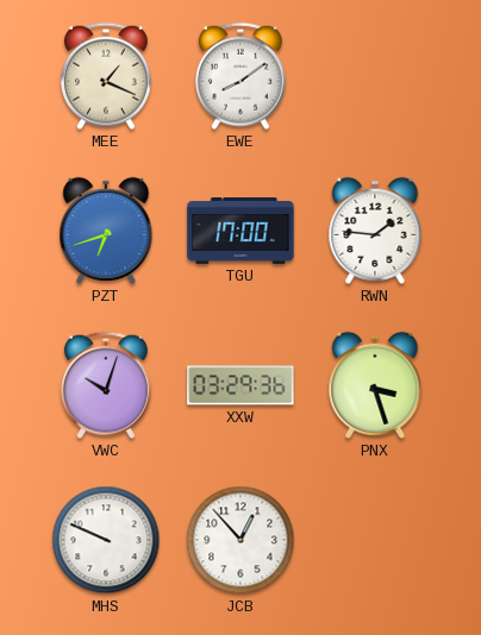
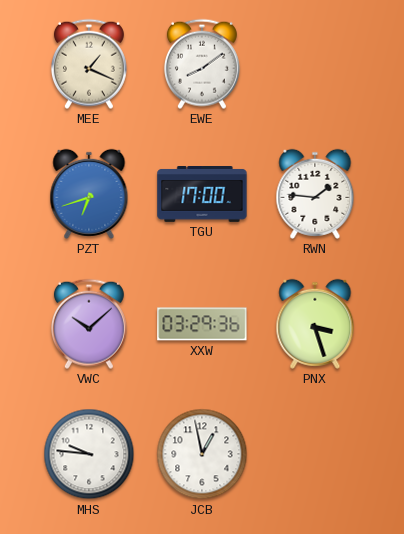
VWC: 10:03 -> 10:08
MHS: 9:49 -> 9:46
JCB: 12:53 -> 12:58
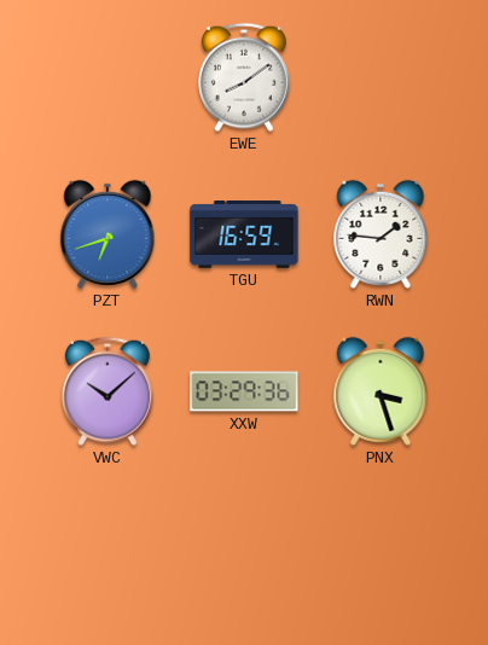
MEE: 1:19 -> none
TGU: 17:00 -> 16:59
MHS: 9:46 -> none
JCB: 12:58 -> none
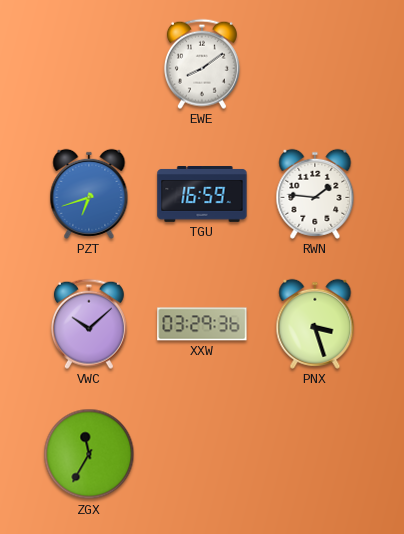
ZGX: none -> 11:35
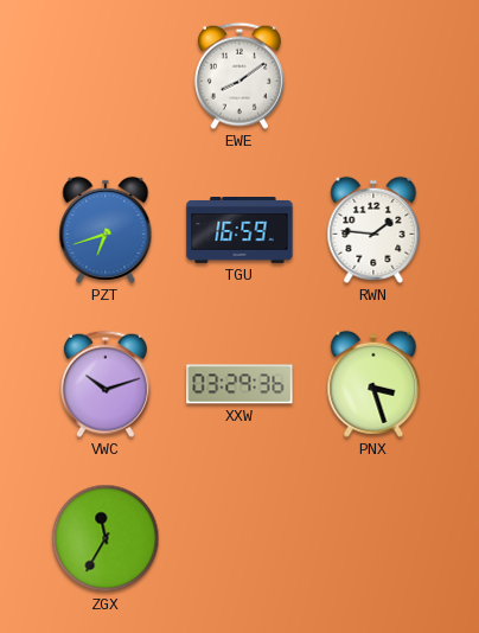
VWC: 10:08 -> 10:12
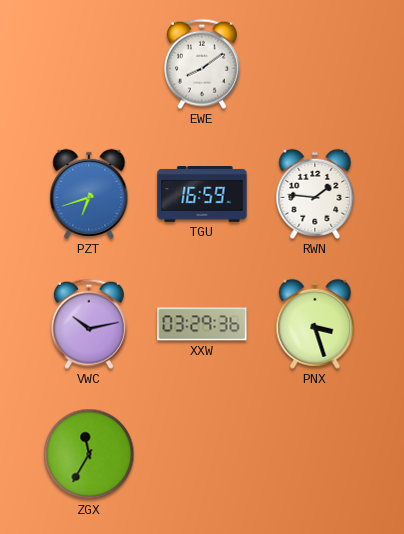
VWC: 10:12 -> 10:13
